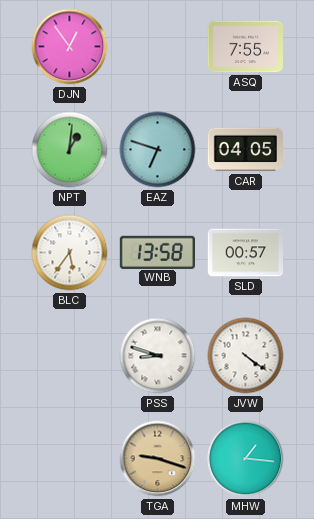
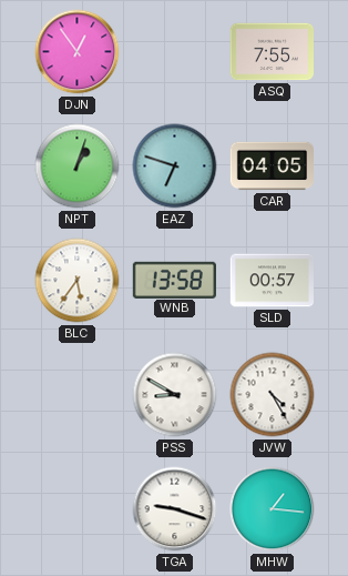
NPT: 1:01 -> 1:03
PSS: 8:48 -> 8:50
JVW: 4:21 -> 4:25
TGA dial: champagne -> white
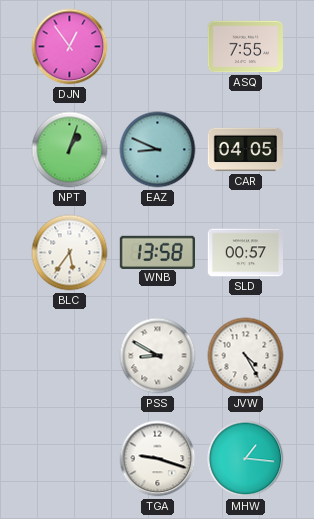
EAZ: 6:48 -> 8:49
